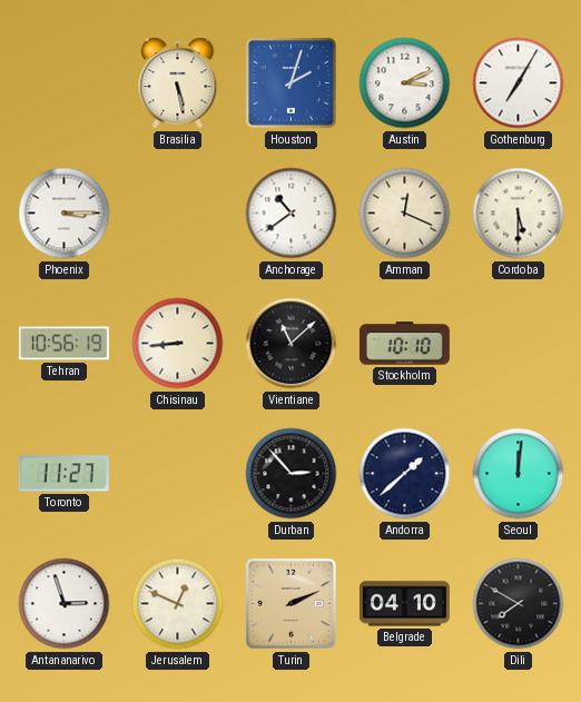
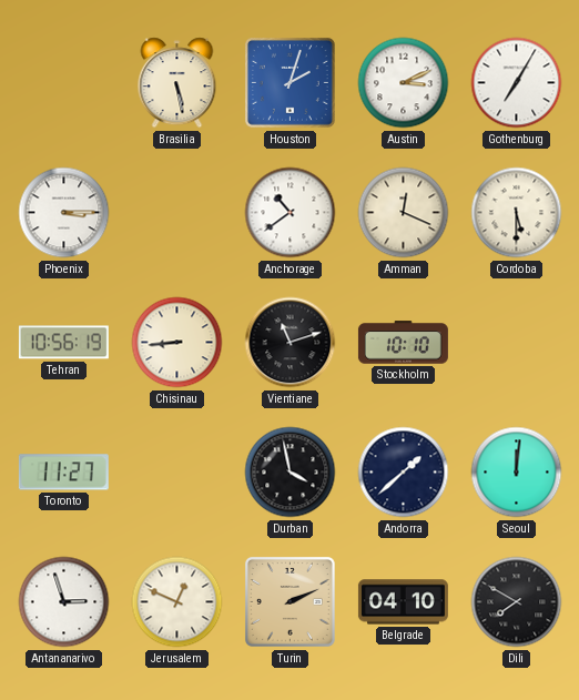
Vientiane: 11:08 -> 11:12
Durban: 2:53 -> 3:58
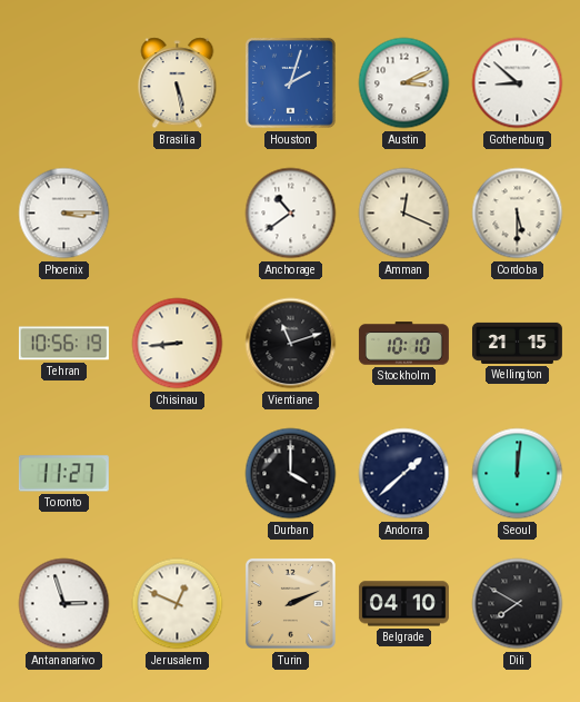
Gothenburg: 7:05 -> 8:52
Wellington: none -> 21:15
Durban: 3:58 -> 4:00
